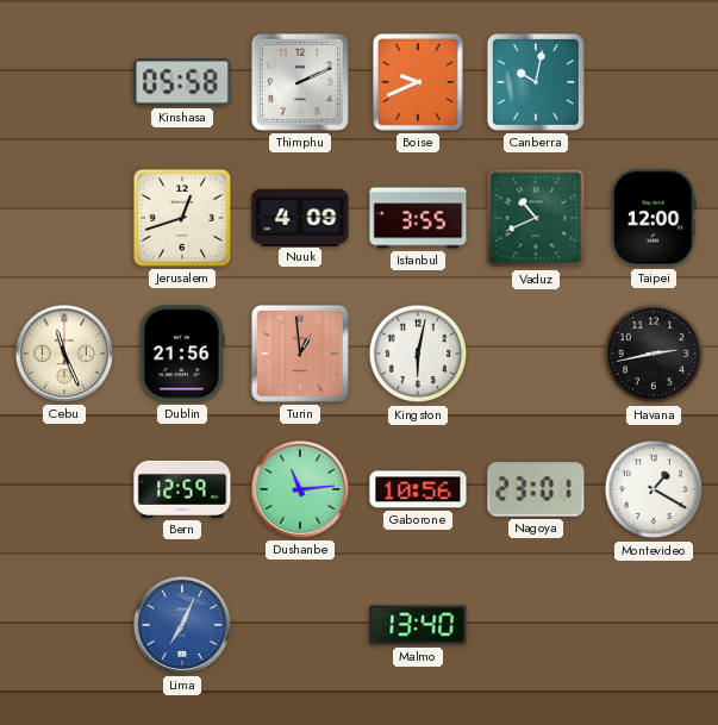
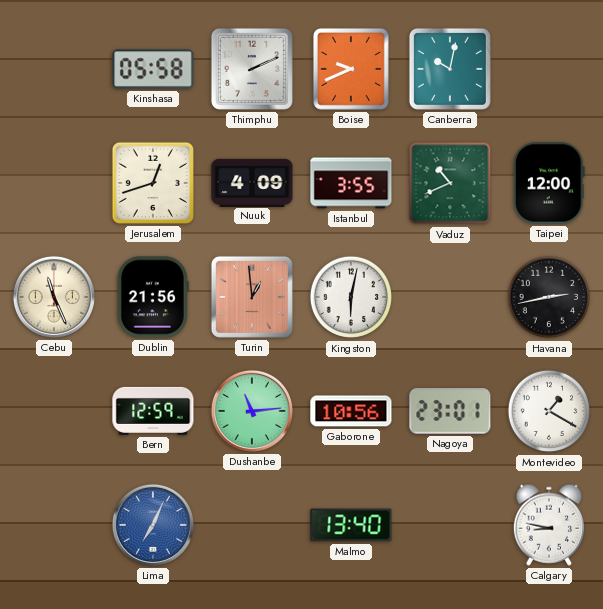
Calgary: none -> 8:47
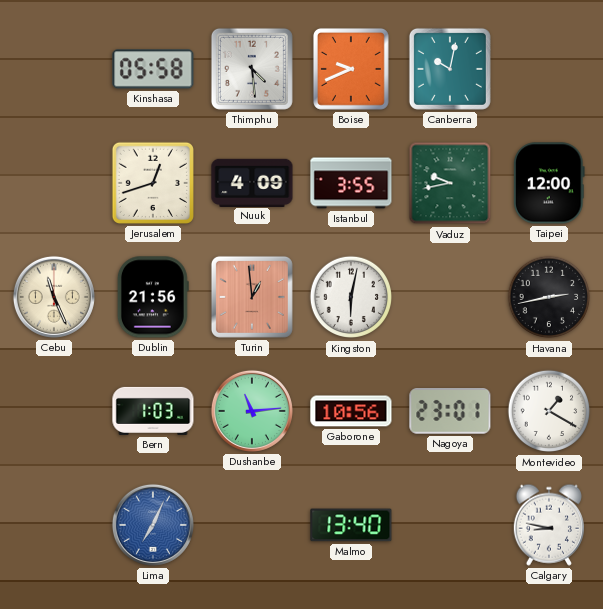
Thimphu: 2:11 -> 4:29
Vaduz: 10:41 -> 9:43
Bern: 12:59 -> 1:03
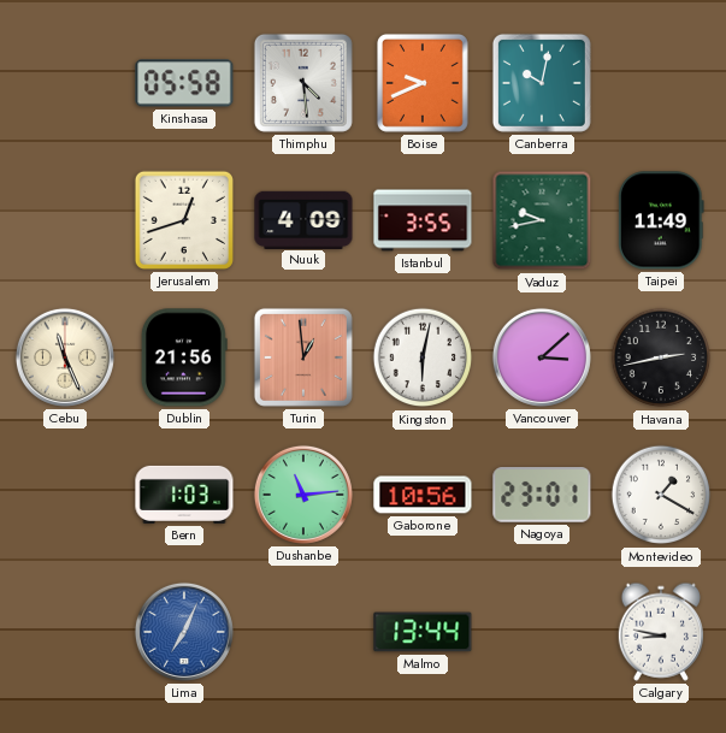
Taipei: 12:00 -> 11:49
Vancouver: none -> 3:08
Malmo: 13:40 -> 13:44
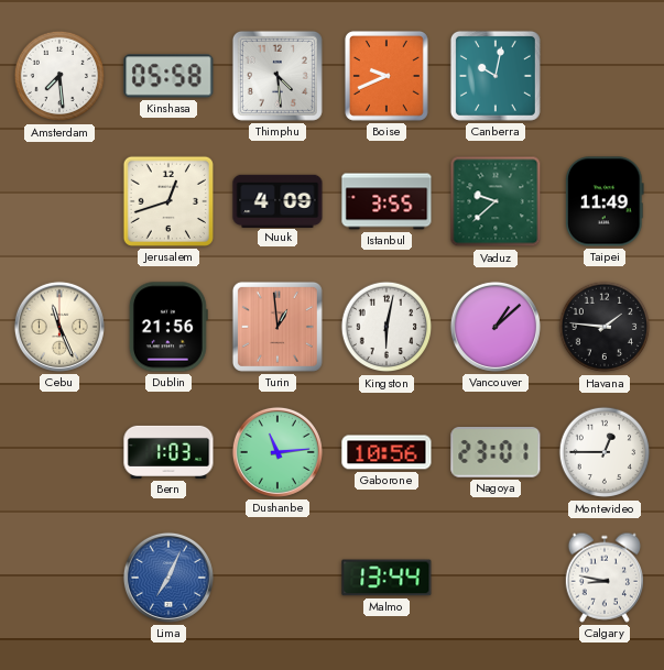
Amsterdam: none -> 7:29
Vaduz: 9:43 -> 9:38
Vancouver: 3:08 -> 1:08
Havana: 2:43 -> 1:46
Montevideo: 1:20 -> 12:45
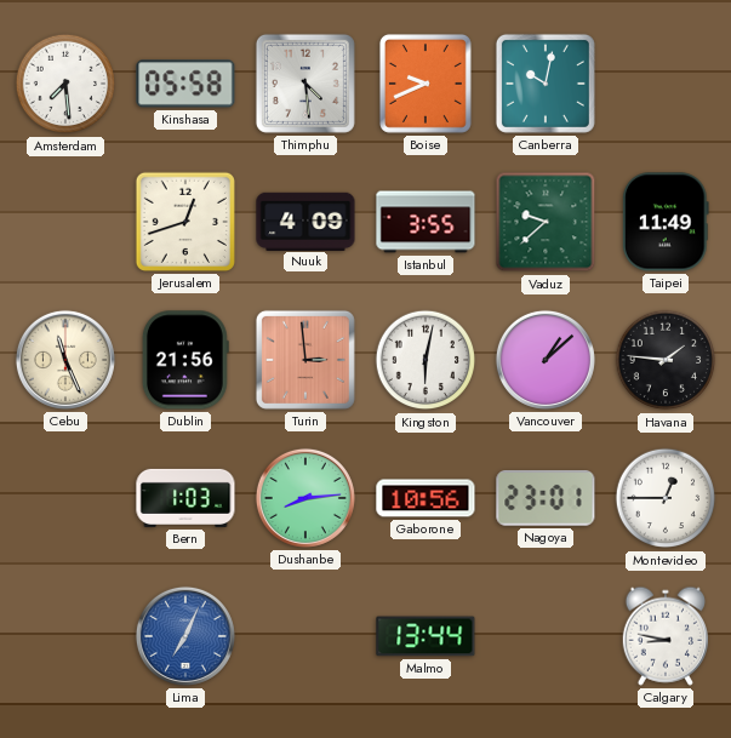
Turin: 12:59 -> 2:59
Dushanbe: 11:14 -> 8:14
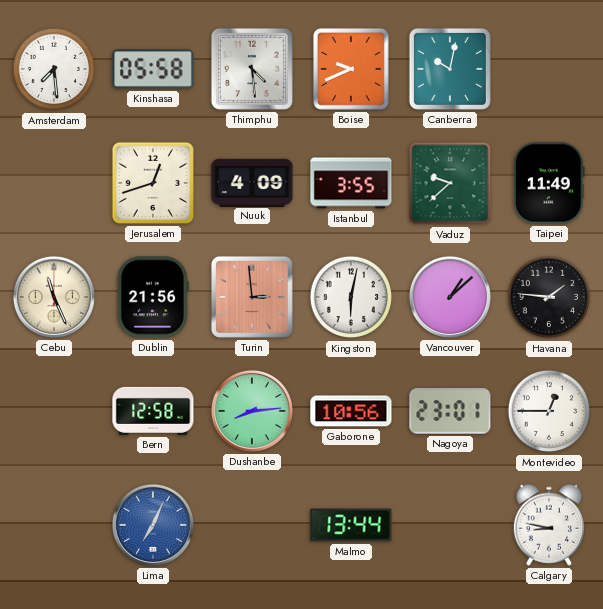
Bern: 1:03 -> 12:58
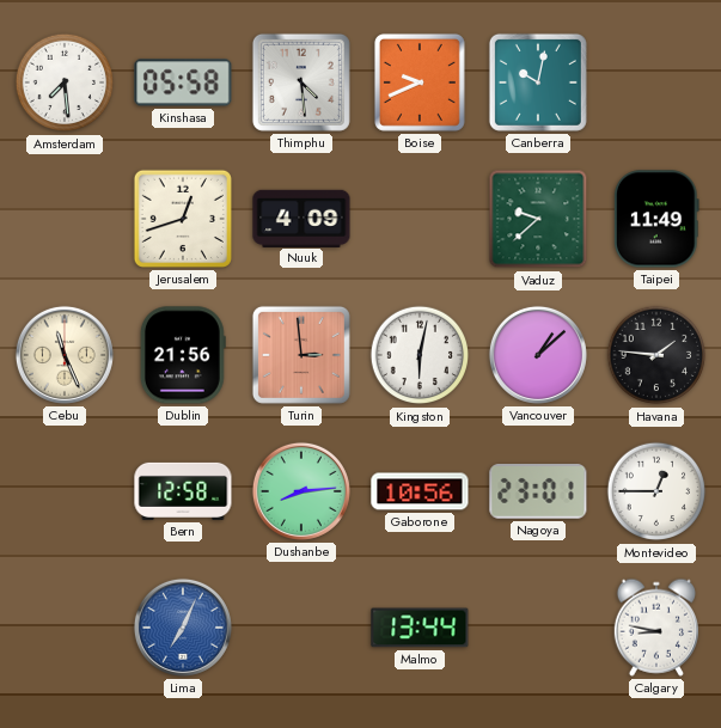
Istanbul: 3:55 -> none
